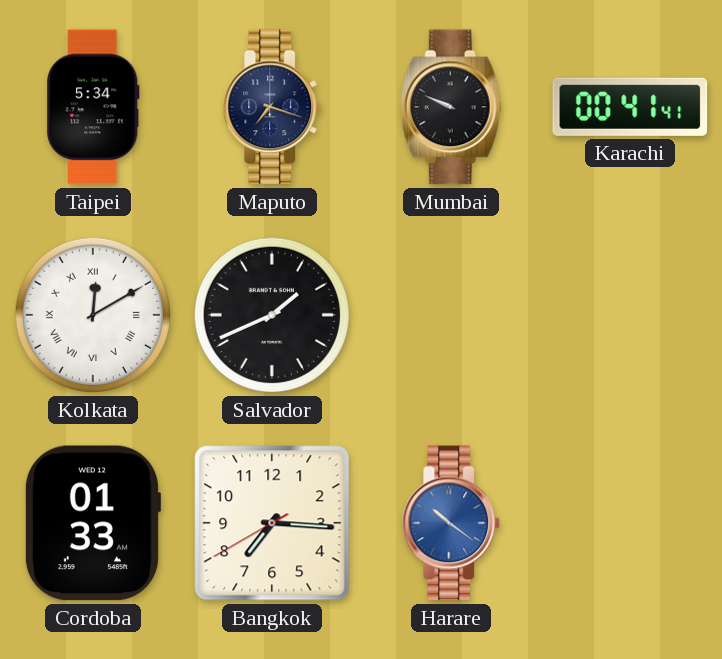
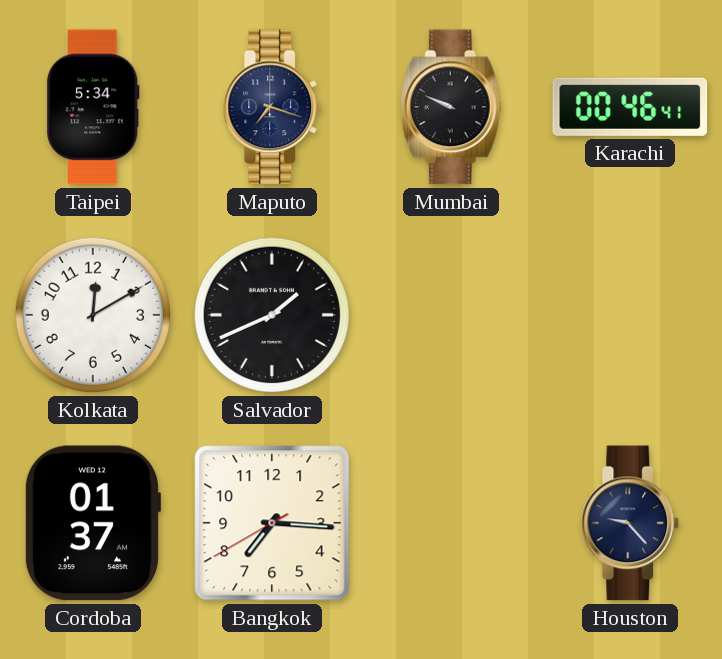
Karachi: 00:41 -> 00:46
Kolkata numerals: Roman -> Arabic
Cordoba: 01:33 -> 01:37
Harare: 10:21 -> none
Houston: none -> 9:23
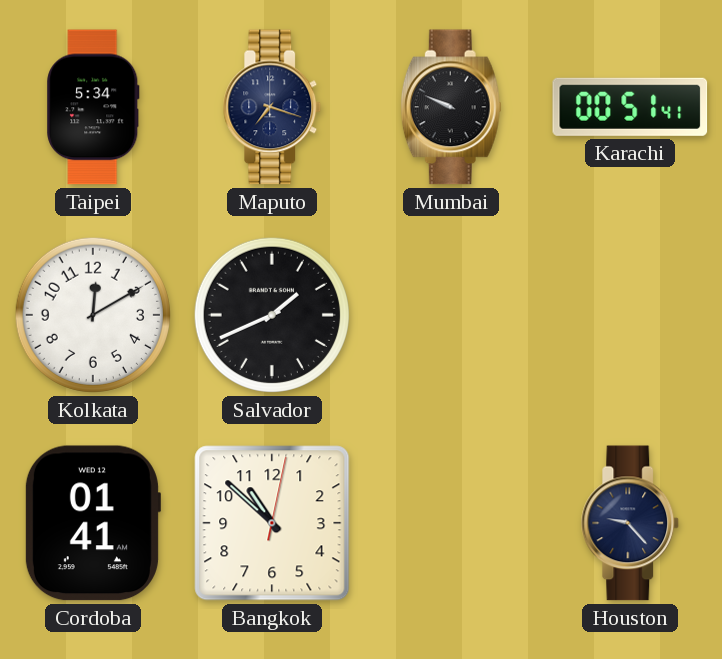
Karachi: 00:46 -> 00:51
Cordoba: 01:37 -> 01:41
Bangkok: 7:15 -> 10:52
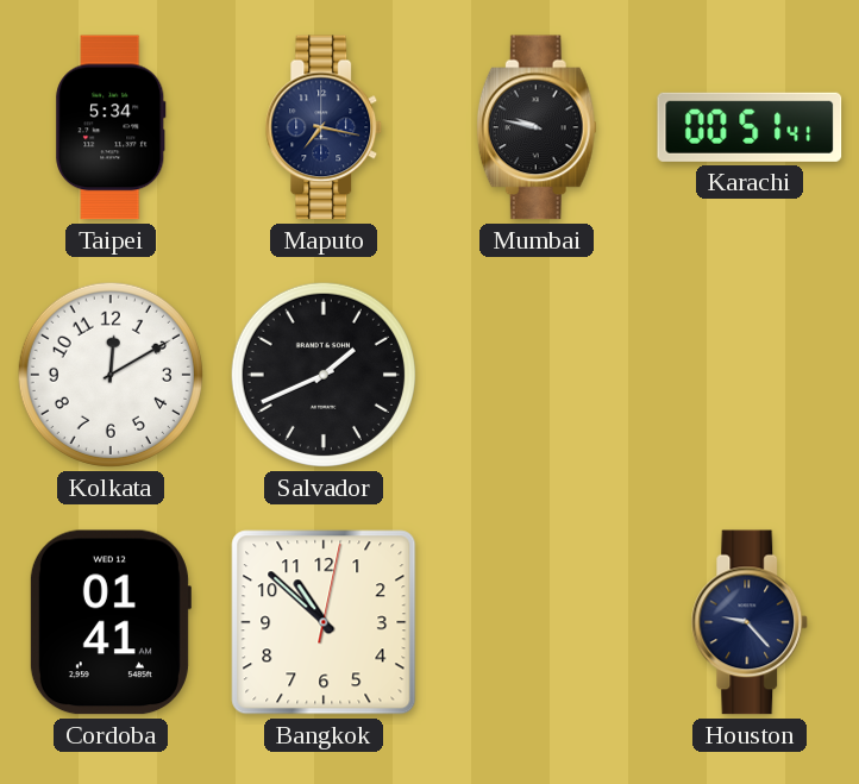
Maputo: 7:18 -> 7:17
Mumbai: 9:49 -> 9:47
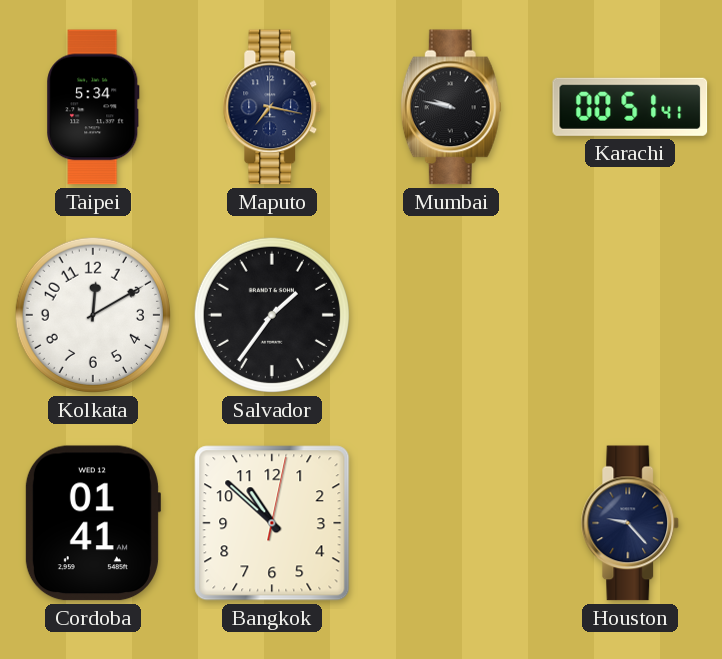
Salvador: 1:41 -> 1:36
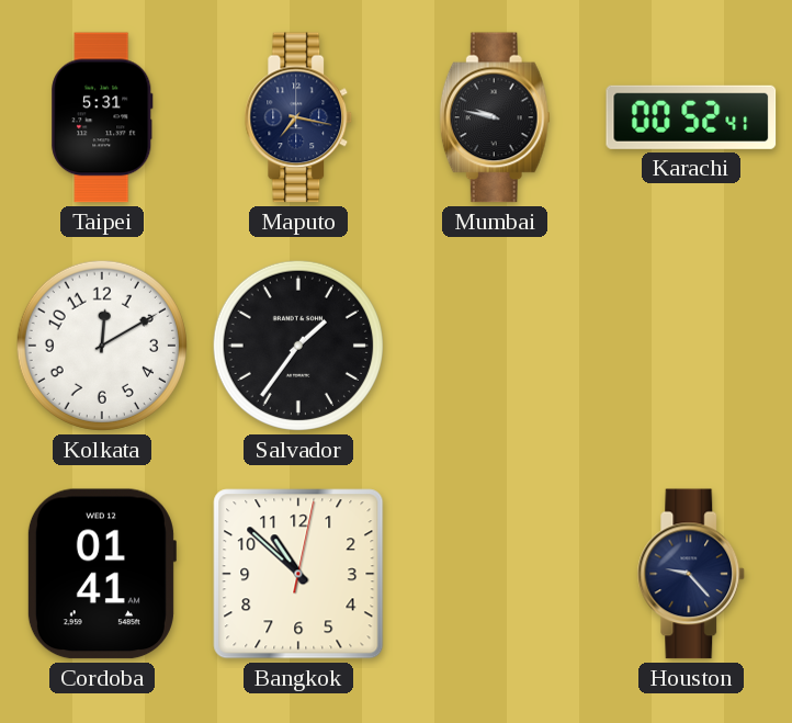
Taipei: 5:34 -> 5:31
Karachi: 00:51 -> 00:52
